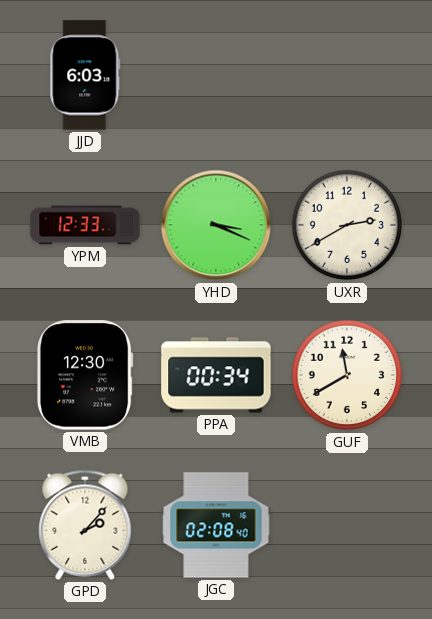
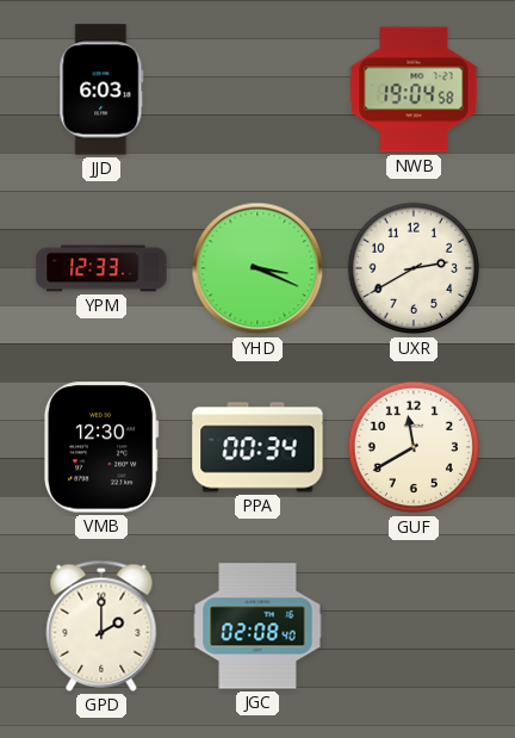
NWB: none -> 19:04
GPD: 2:07 -> 2:00
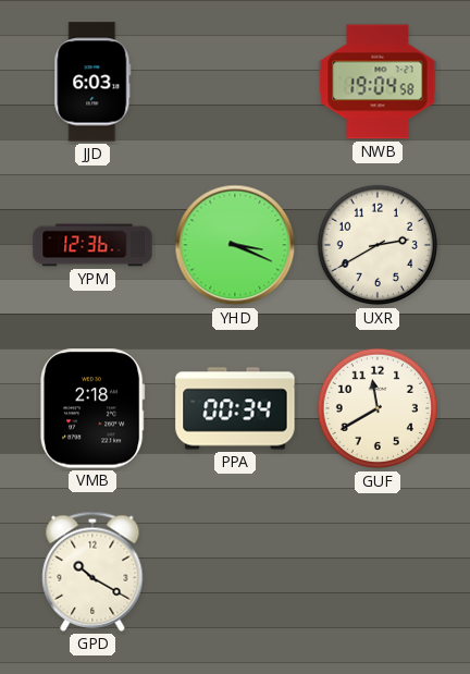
YPM: 12:33 -> 12:36
VMB: 12:30 -> 2:18
GPD: 2:00 -> 10:20
JGC: 02:08 -> none
